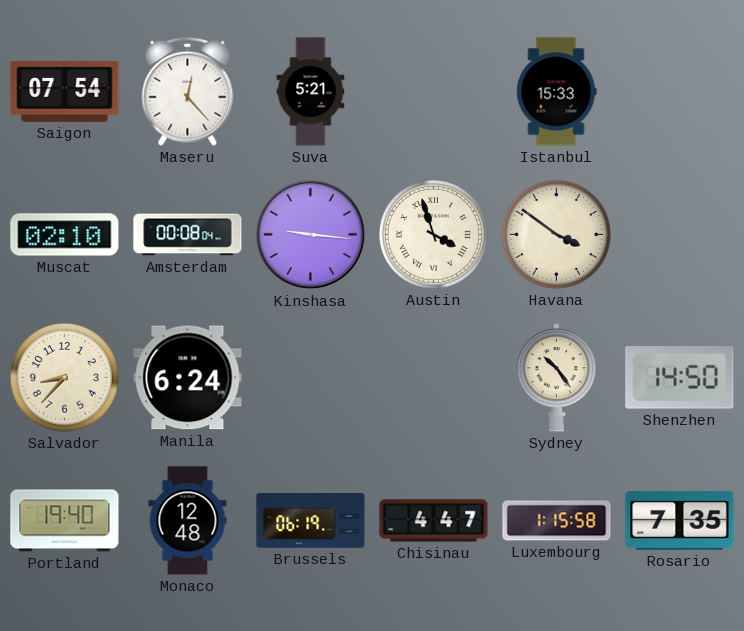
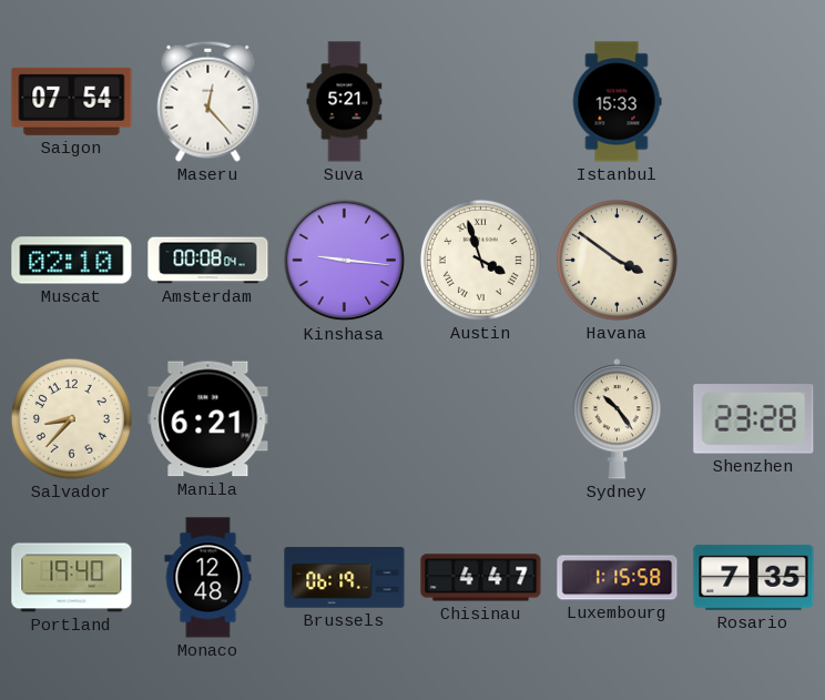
Manila: 6:24 -> 6:21
Shenzhen: 14:50 -> 23:28
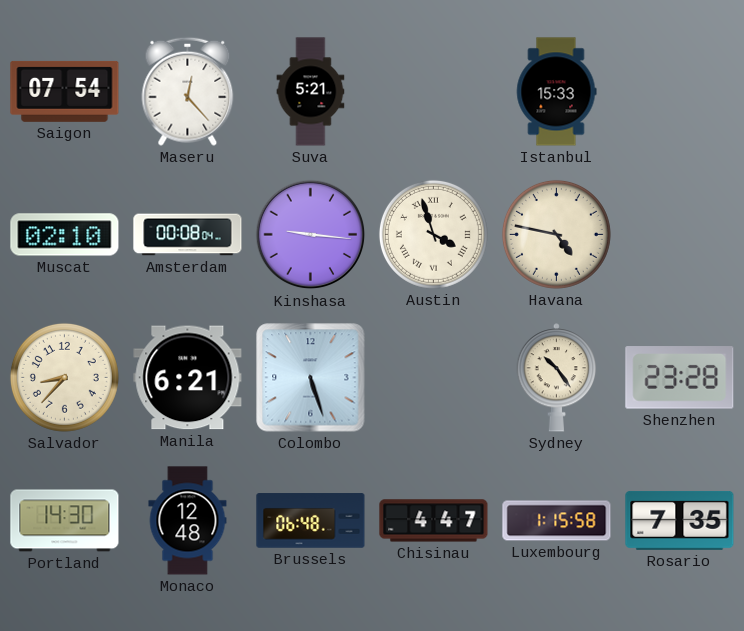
Havana: 3:51 -> 4:47
Colombo: none -> 5:27
Portland: 19:40 -> 14:30
Brussels: 06:19 -> 06:48
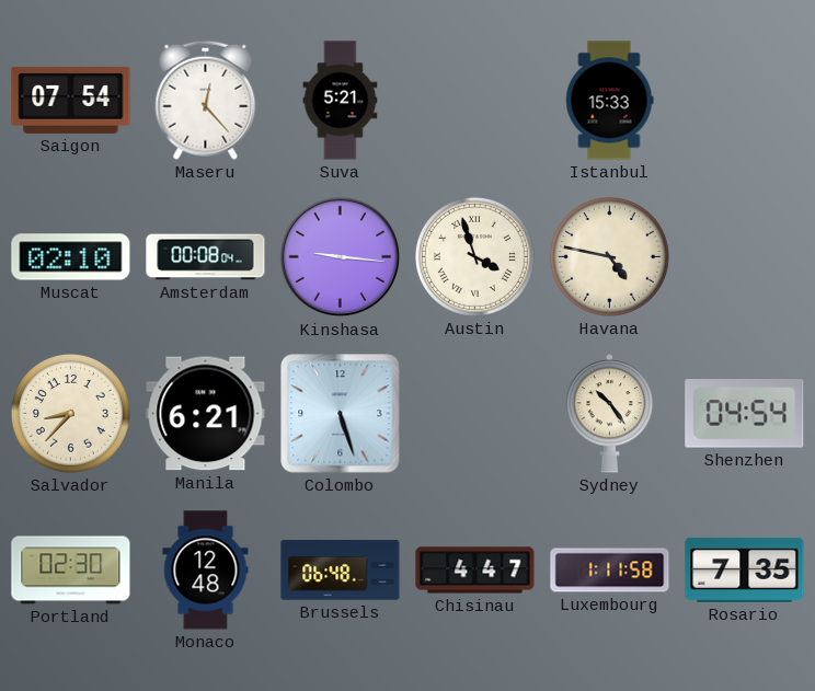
Shenzhen: 23:28 -> 04:54
Portland: 14:30 -> 02:30
Luxembourg: 1:15 -> 1:11
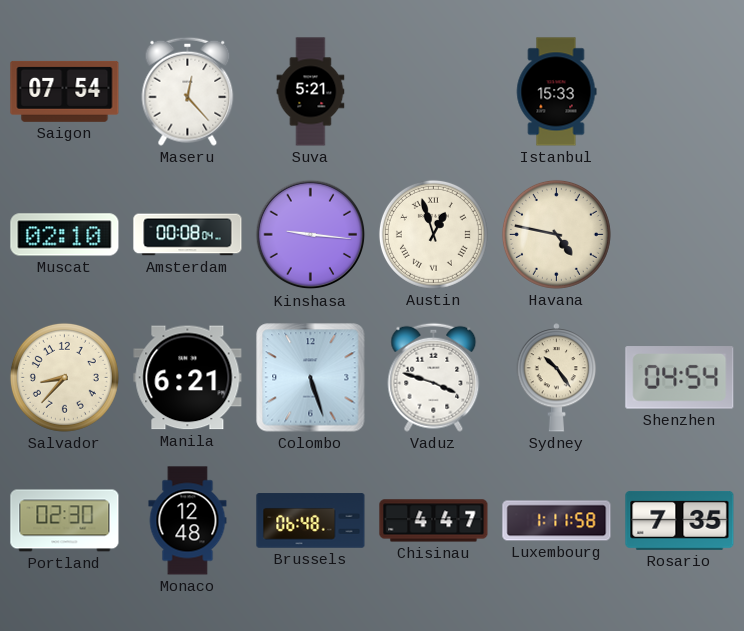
Austin: 3:57 -> 12:57
Vaduz: none -> 3:48
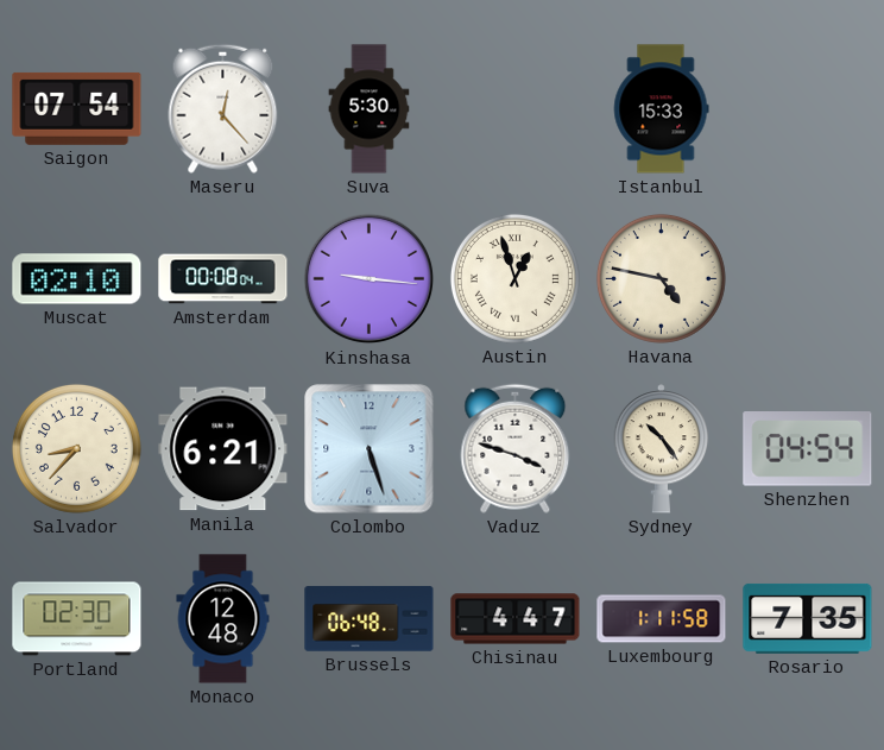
Suva: 5:21 -> 5:30
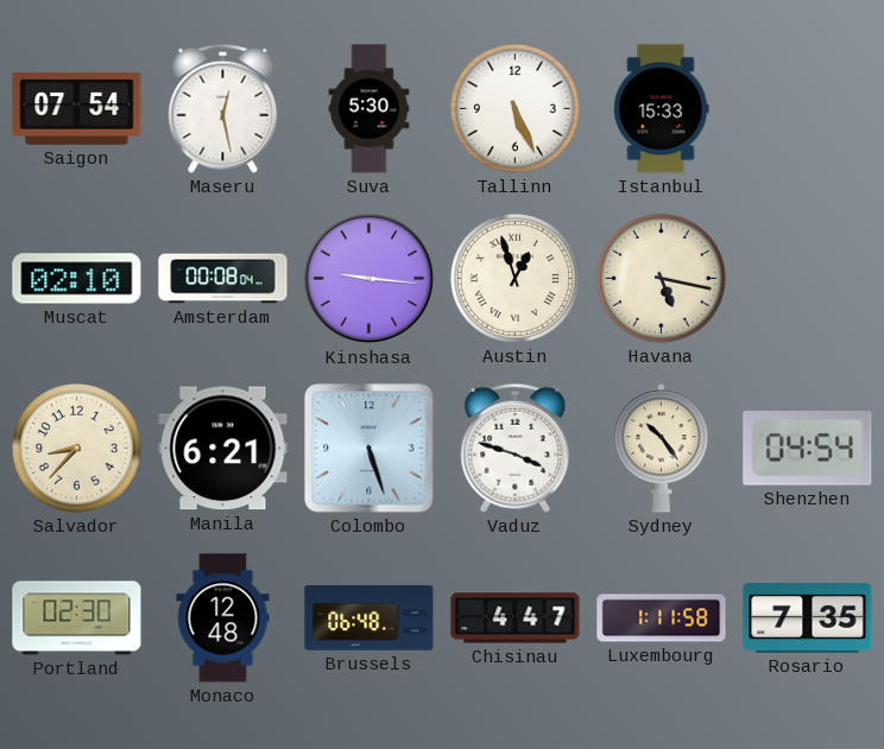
Maseru: 12:23 -> 12:28
Tallinn: none -> 5:26
Havana: 4:47 -> 5:17
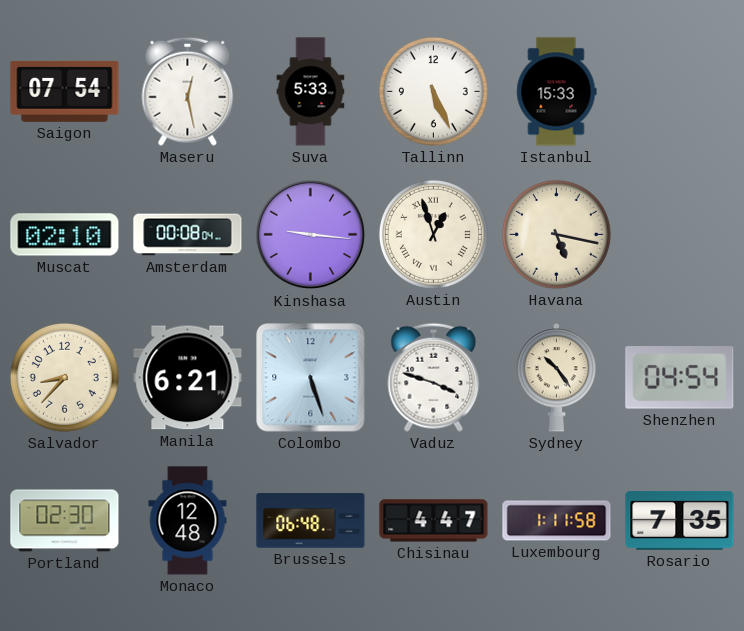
Suva: 5:30 -> 5:33
